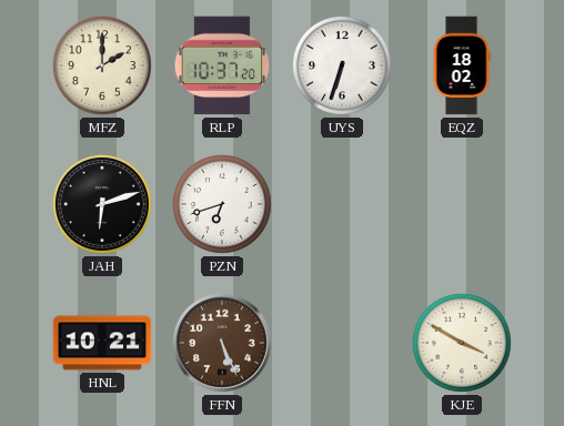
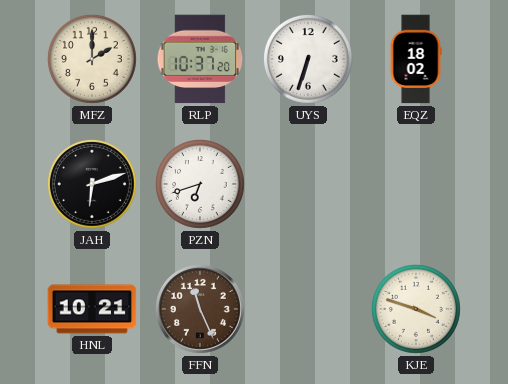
FFN: 5:26 -> 11:26
KJE: 3:50 -> 3:48
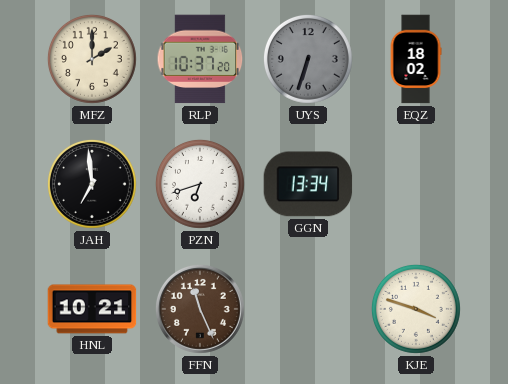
UYS dial: white -> grey
JAH: 6:12 -> 6:59
GGN: none -> 13:34
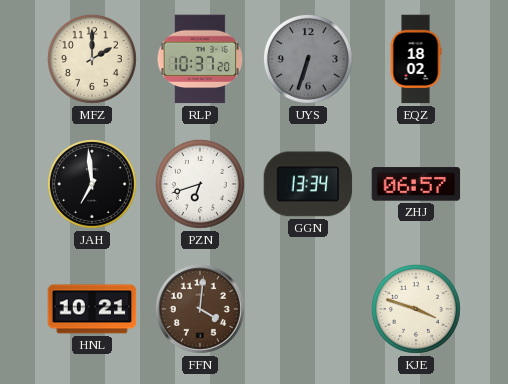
ZHJ: none -> 06:57
FFN: 11:26 -> 4:01
